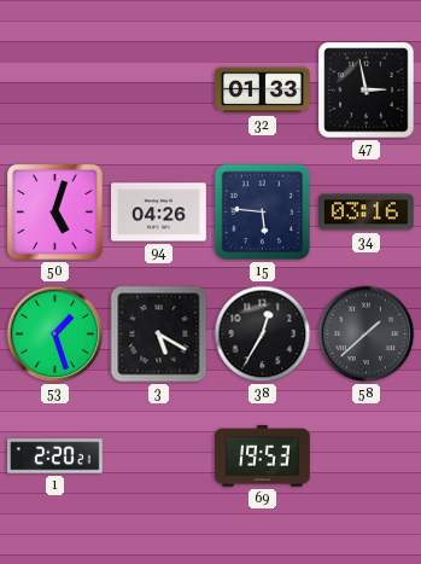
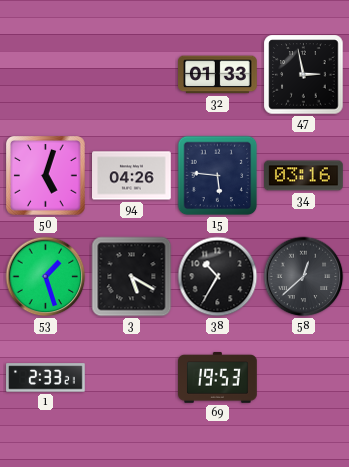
38: 12:35 -> 10:35
58: 1:38 -> 12:38
1: 2:20 -> 2:33
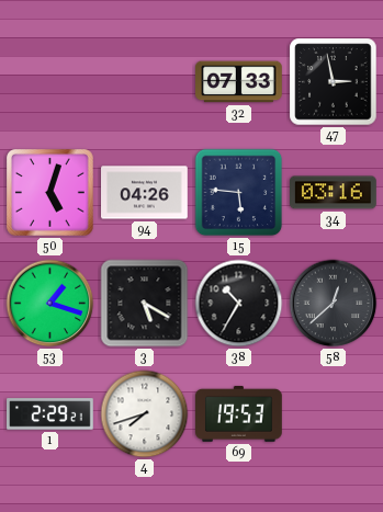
32: 01:33 -> 07:33
53: 1:27 -> 1:18
1: 2:33 -> 2:29
4: none -> 7:42
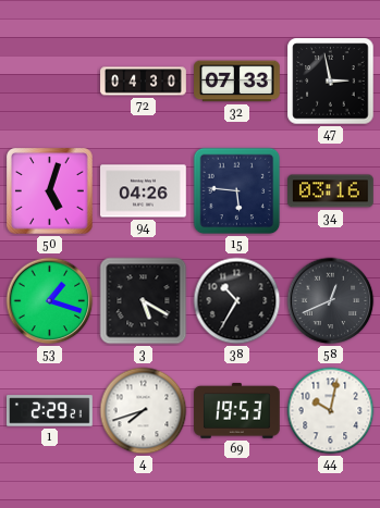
72: none -> 04:30
58: 12:38 -> 12:41
44: none -> 10:02
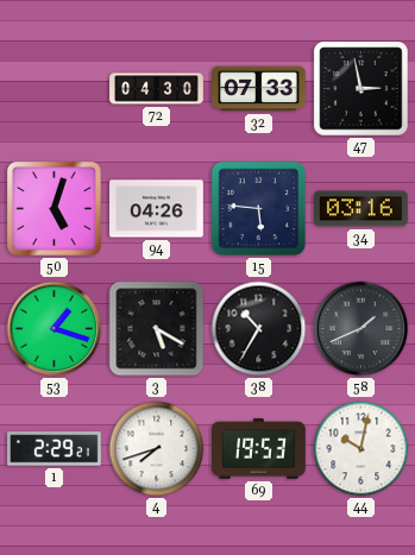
58: 12:41 -> 1:41
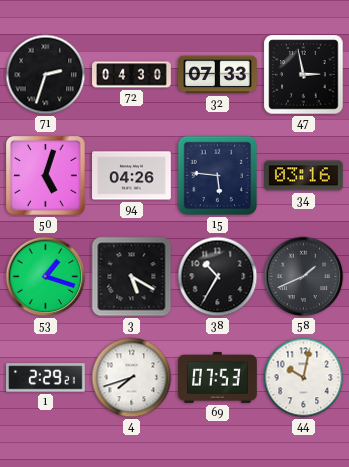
71: none -> 2:33
69: 19:53 -> 07:53
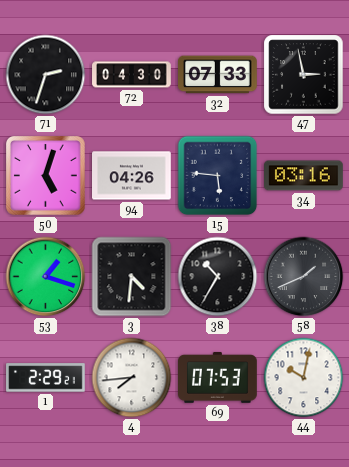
3: 5:20 -> 4:31
4: 7:42 -> 7:44
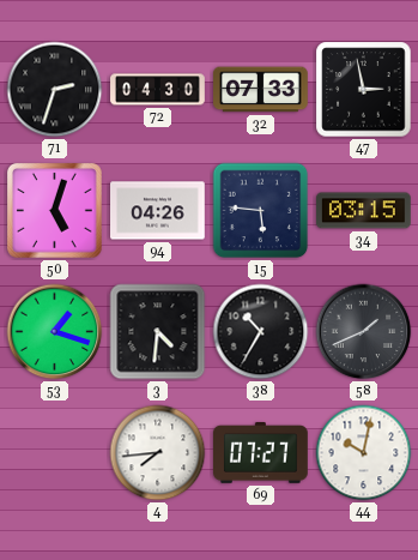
34: 03:16 -> 03:15
1: 2:29 -> none
69: 07:53 -> 07:27
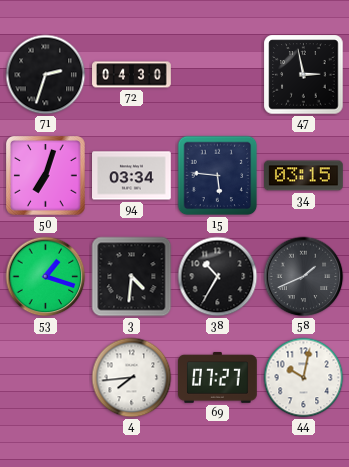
32: 07:33 -> none
50: 5:03 -> 7:03
94: 04:26 -> 03:34
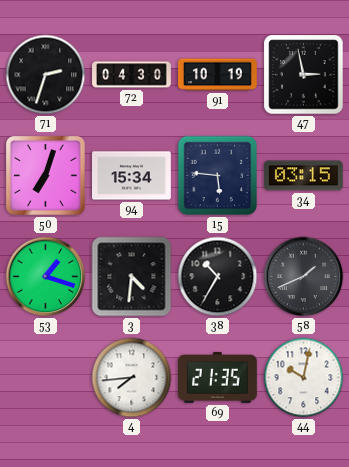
91: none -> 10:19
94: 03:34 -> 15:34
69: 07:27 -> 21:35
